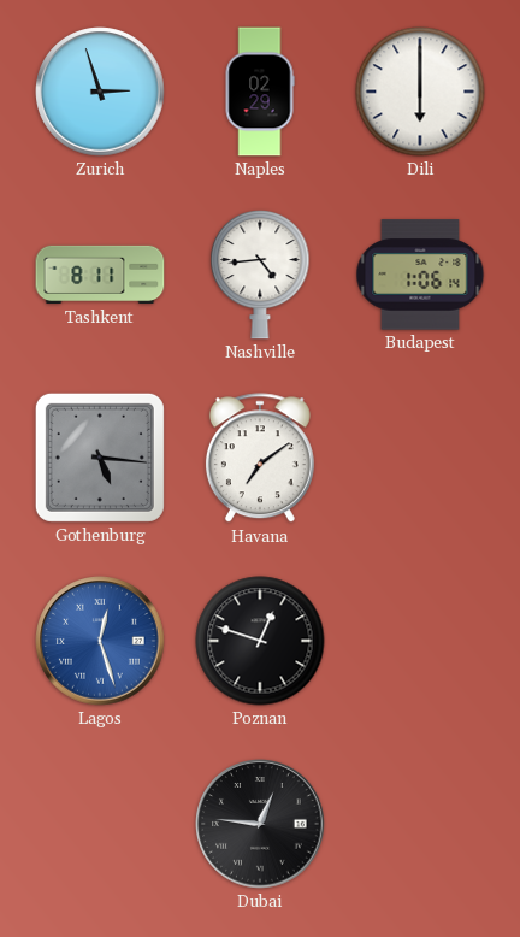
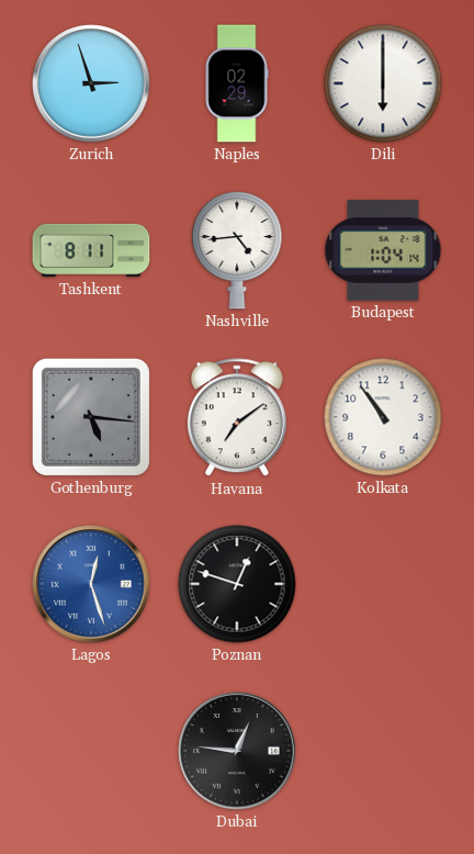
Budapest: 1:06 -> 1:04
Kolkata: none -> 10:54
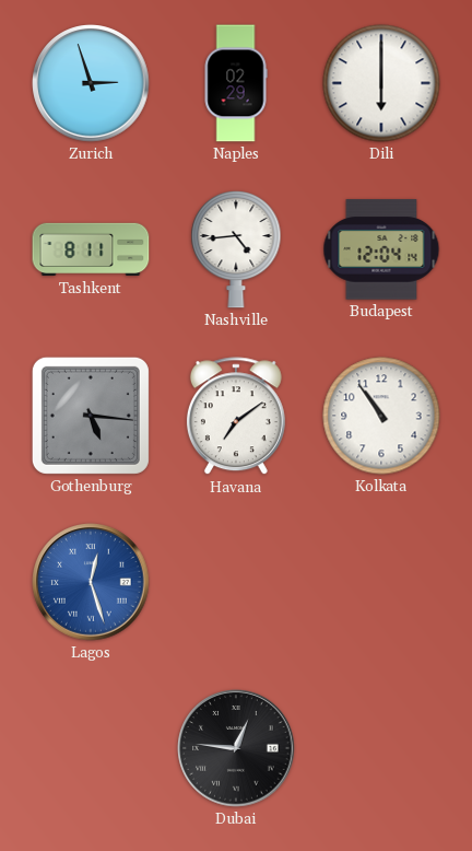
Budapest: 1:04 -> 12:04
Poznan: 12:48 -> none
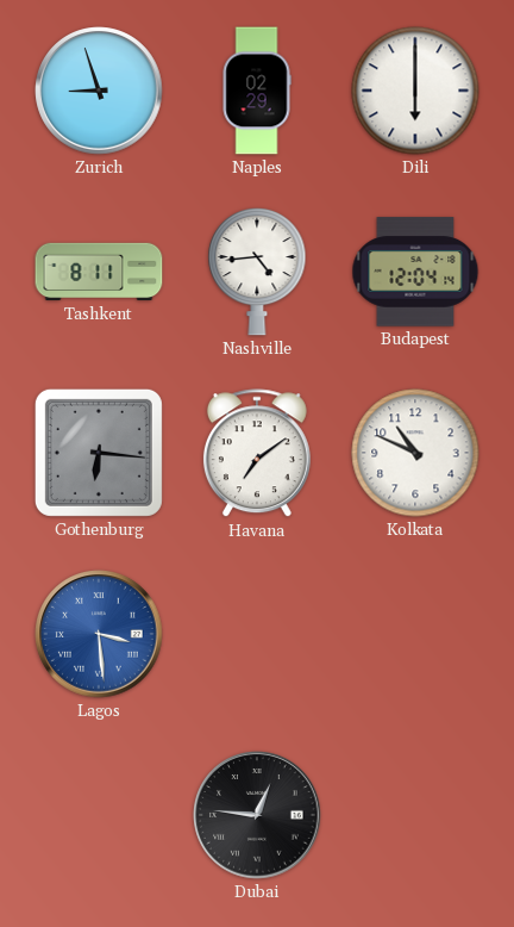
Zurich: 2:57 -> 8:57
Gothenburg: 5:16 -> 6:16
Kolkata: 10:54 -> 10:49
Lagos: 12:27 -> 3:29
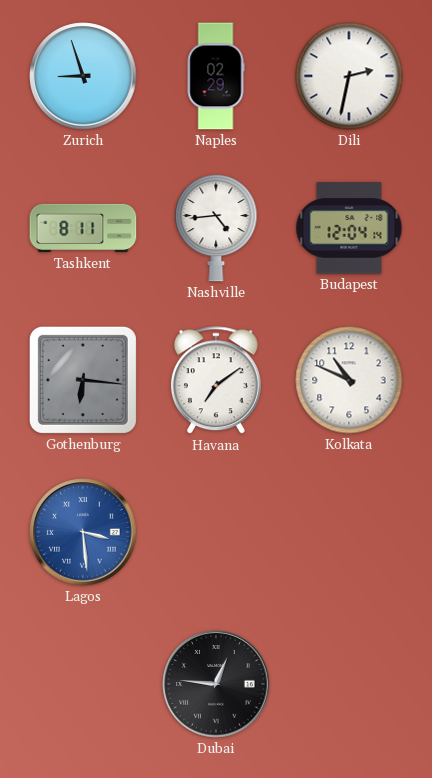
Dili: 6:00 -> 2:32
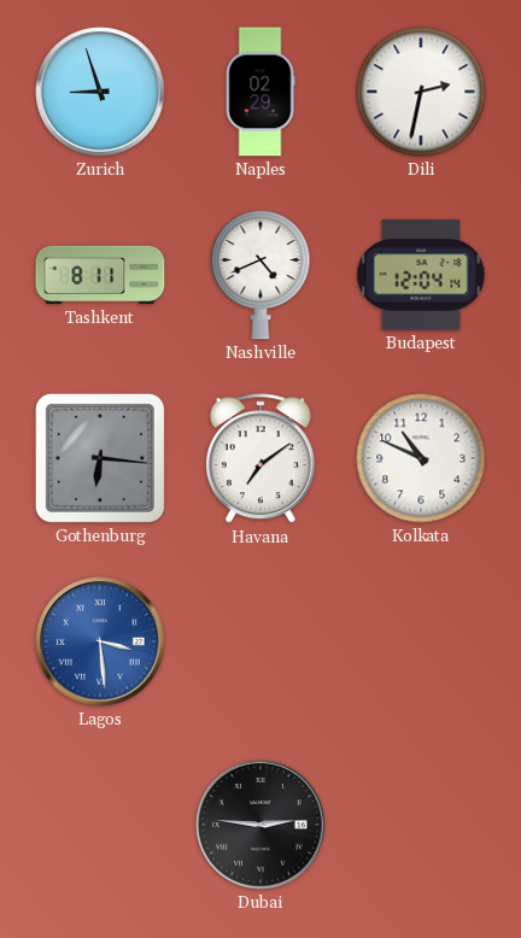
Nashville: 4:44 -> 4:41
Dubai: 12:46 -> 2:46
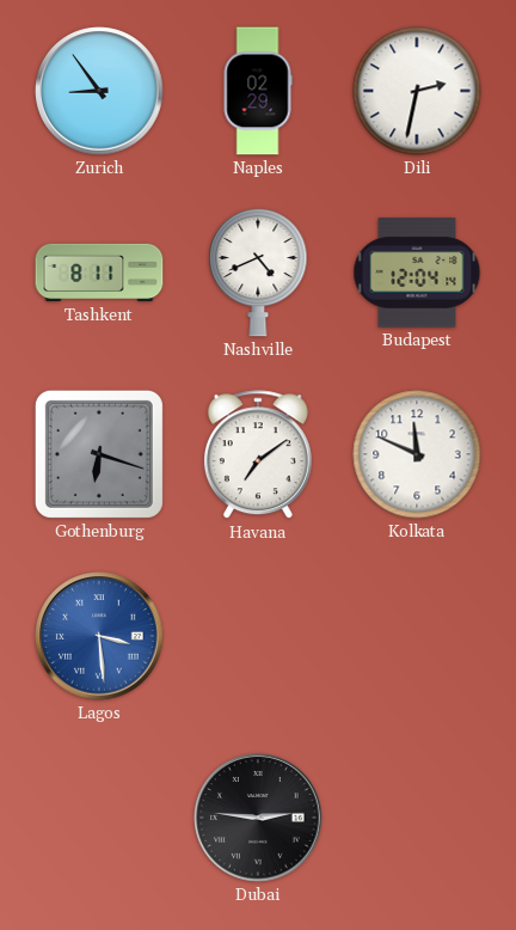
Zurich: 8:57 -> 8:54
Gothenburg: 6:16 -> 6:18
Kolkata: 10:49 -> 11:49
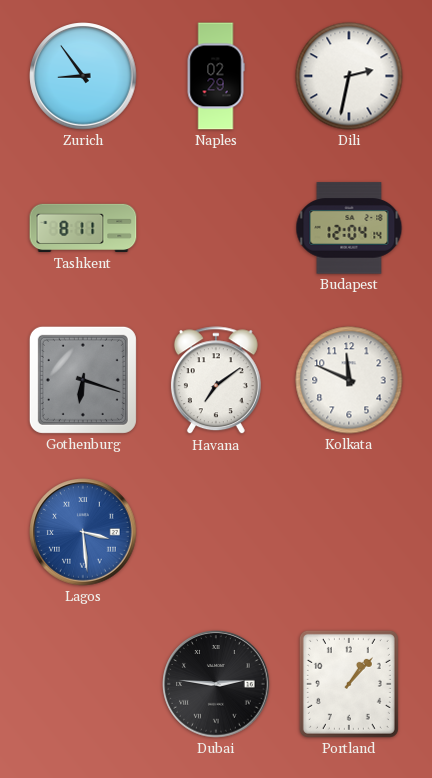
Nashville: 4:41 -> none
Portland: none -> 1:07
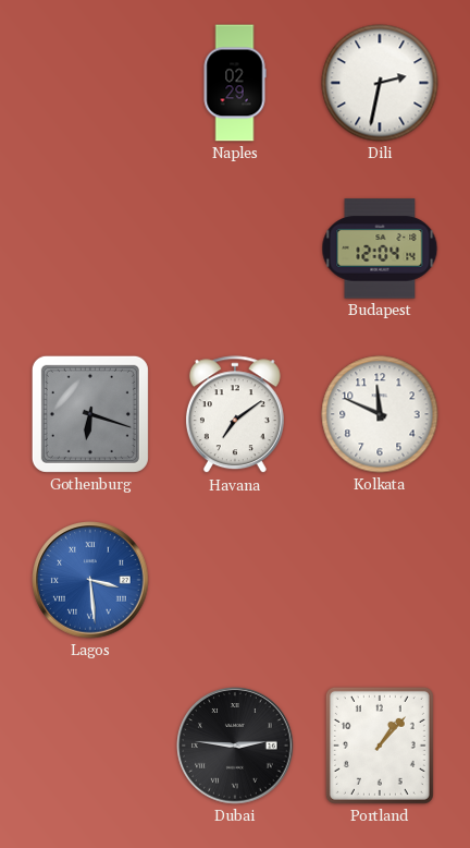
Zurich: 8:54 -> none
Tashkent: 8:11 -> none
